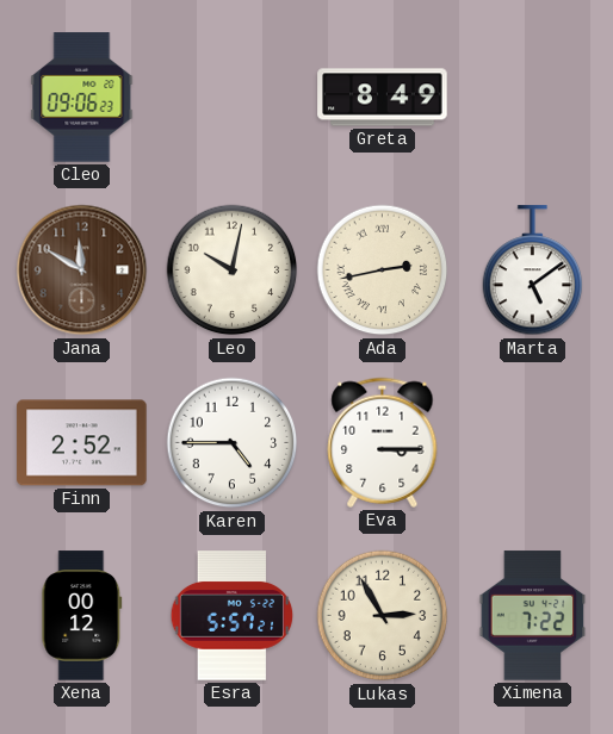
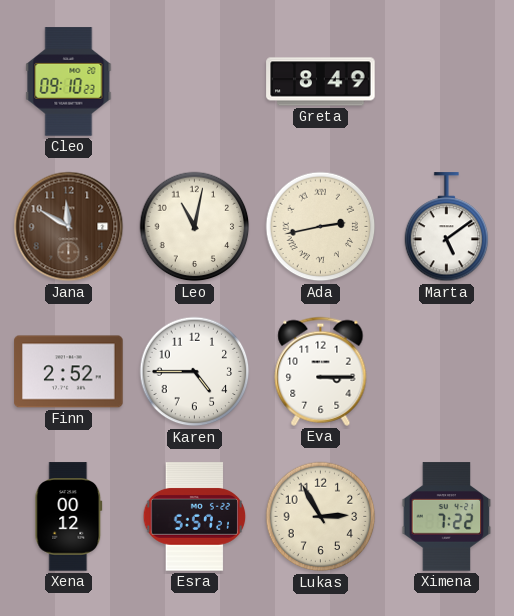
Cleo: 09:06 -> 09:10
Leo: 10:02 -> 11:02
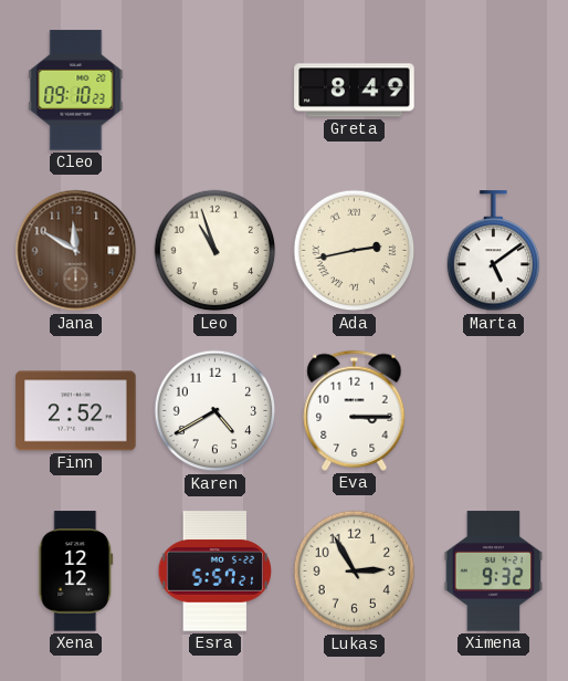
Leo: 11:02 -> 10:57
Karen: 4:45 -> 4:40
Xena: 00:12 -> 12:12
Ximena: 7:22 -> 9:32
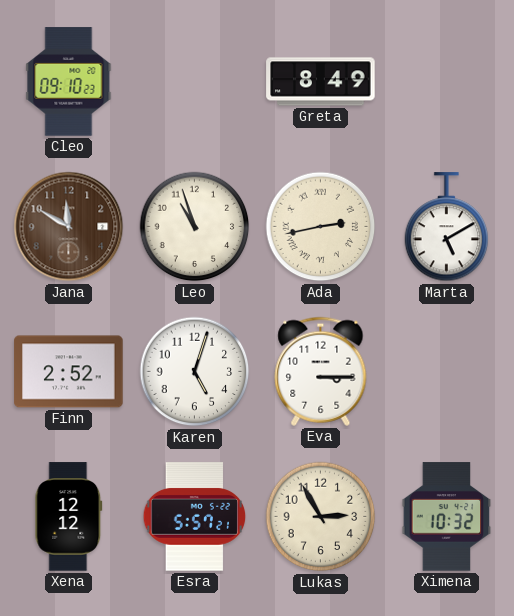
Marta: 5:09 -> 5:10
Karen: 4:40 -> 5:03
Ximena: 9:32 -> 10:32
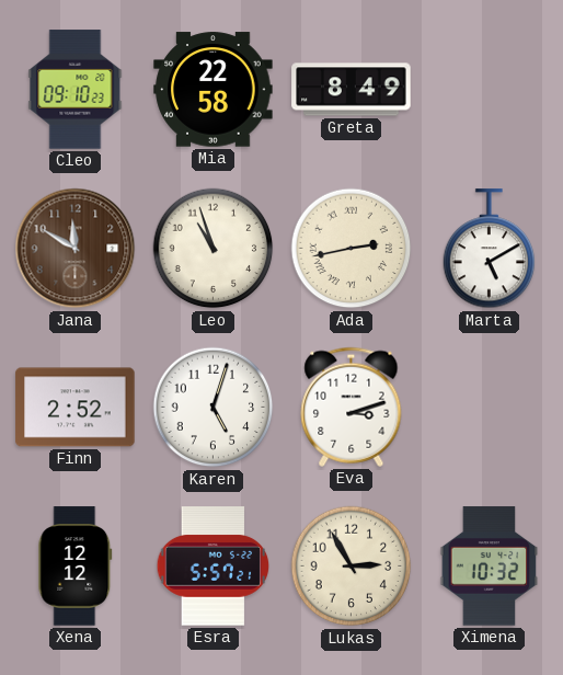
Mia: none -> 22:58
Eva: 3:15 -> 3:12
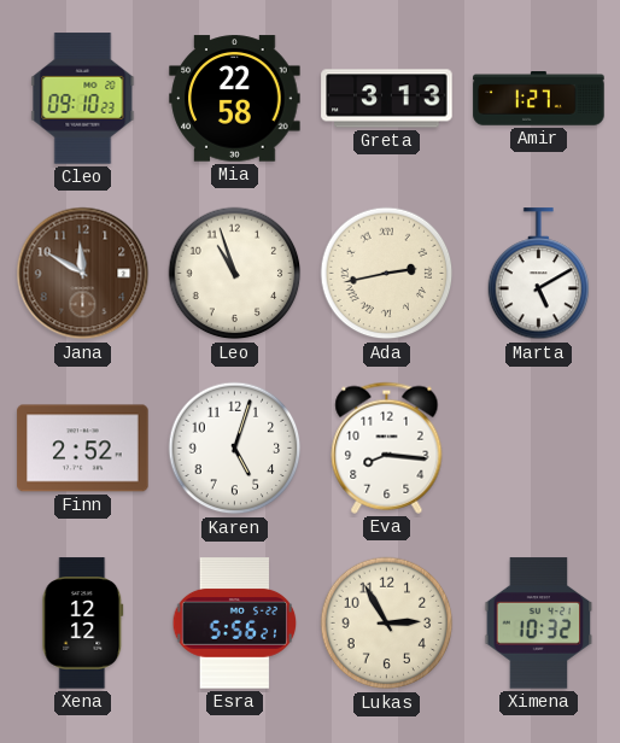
Greta: 8:49 -> 3:13
Amir: none -> 1:27
Eva: 3:12 -> 8:16
Esra: 5:57 -> 5:56
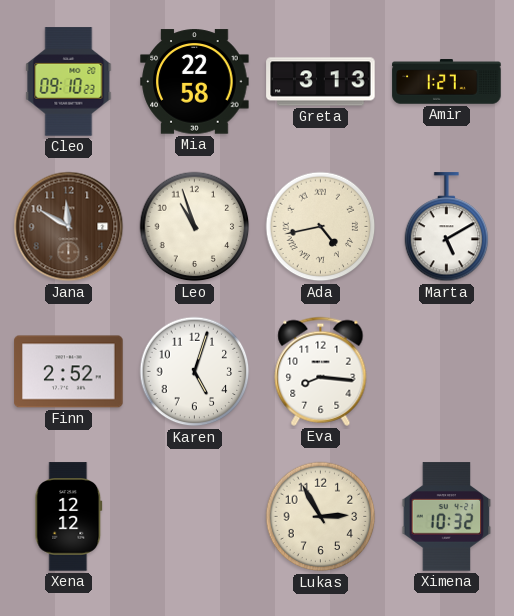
Ada: 2:43 -> 4:43
Esra: 5:56 -> none
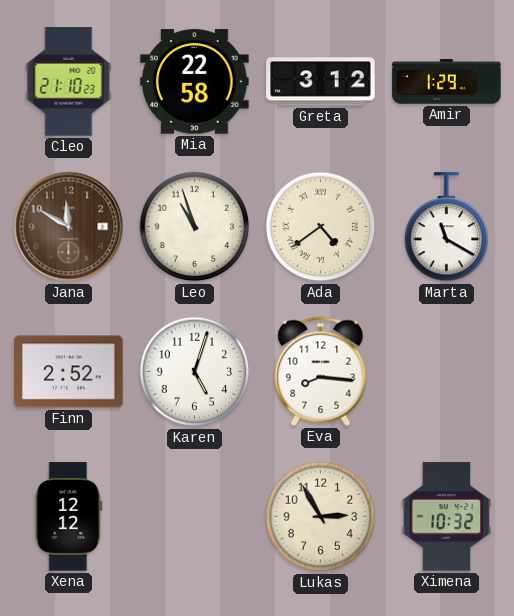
Cleo: 09:10 -> 21:10
Greta: 3:13 -> 3:12
Amir: 1:27 -> 1:29
Ada: 4:43 -> 4:39
Marta: 5:10 -> 11:20
